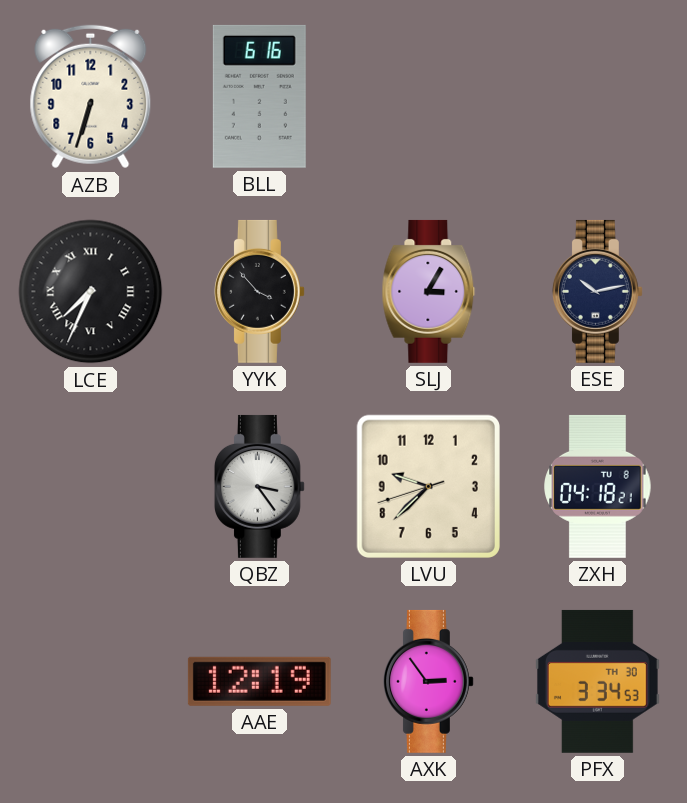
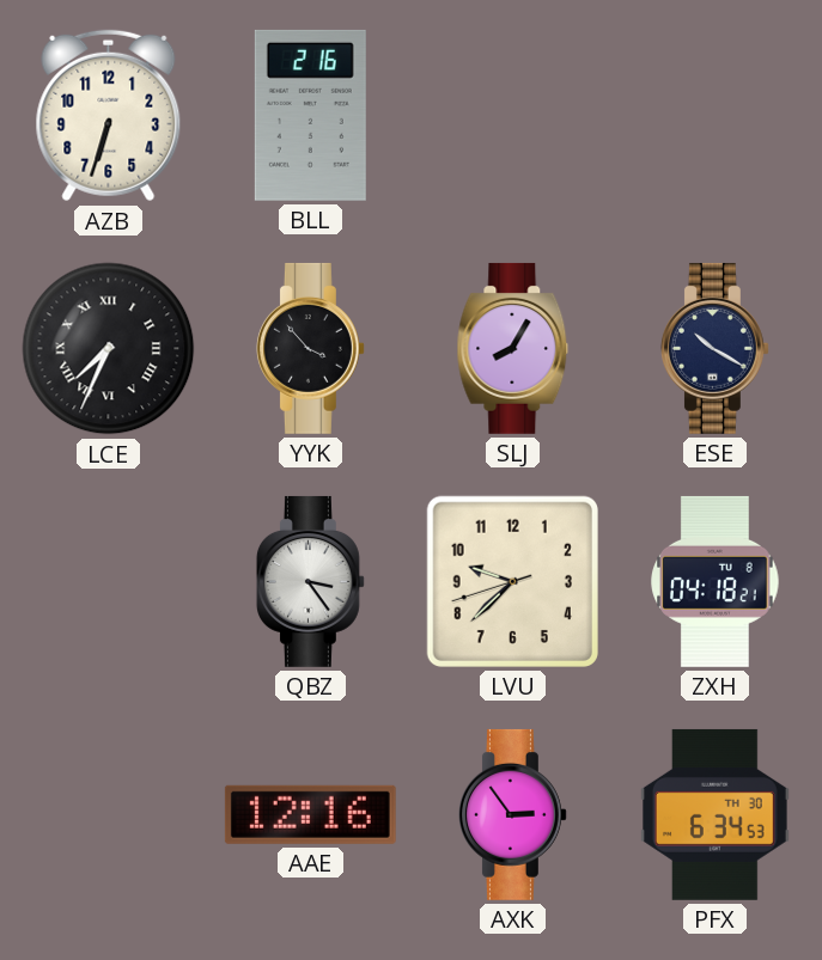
BLL: 6:16 -> 2:16
SLJ: 3:05 -> 8:05
ESE: 10:13 -> 10:20
AAE: 12:19 -> 12:16
PFX: 3:34 -> 6:34
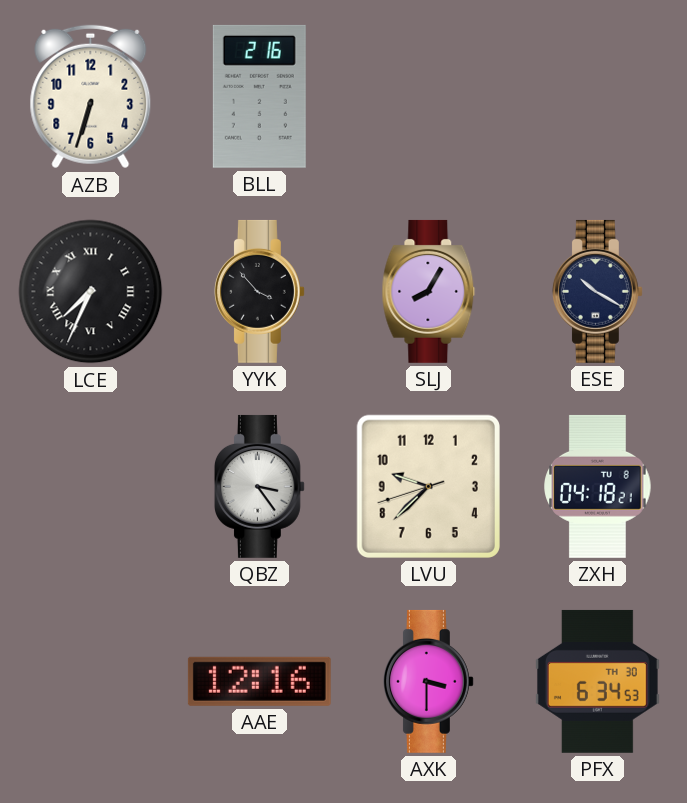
AXK: 2:54 -> 3:30
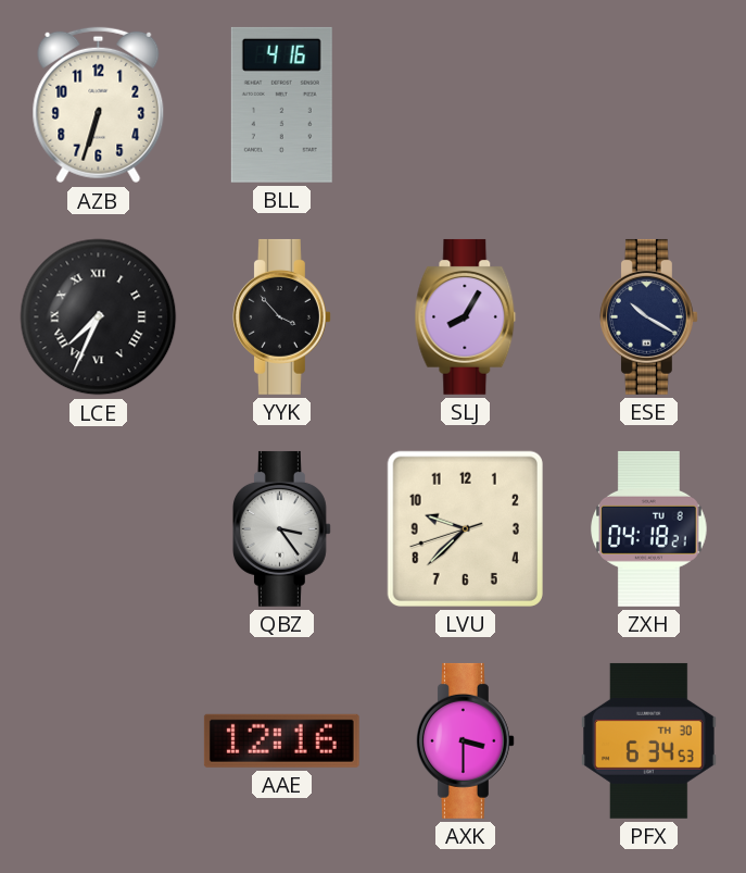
BLL: 2:16 -> 4:16
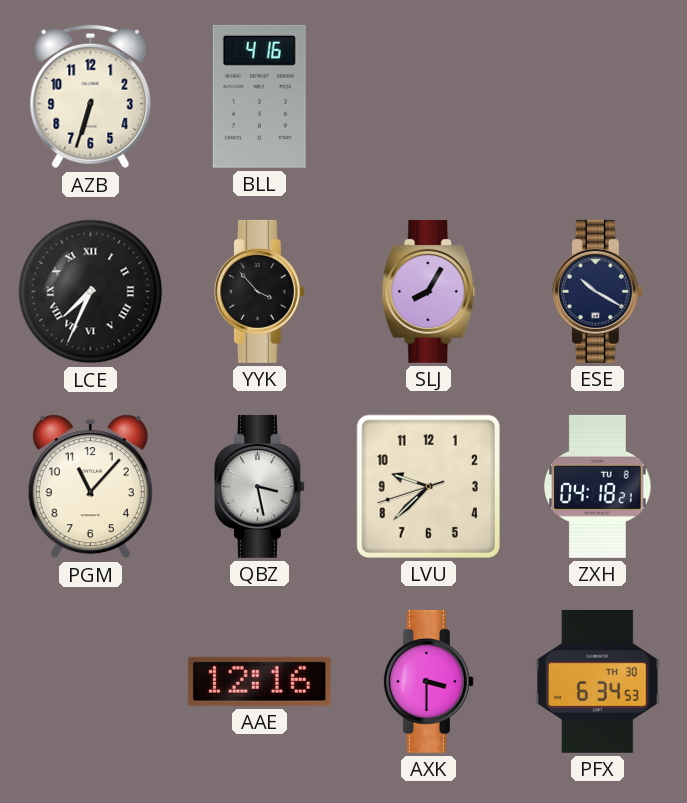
PGM: none -> 11:07
QBZ: 3:24 -> 3:28
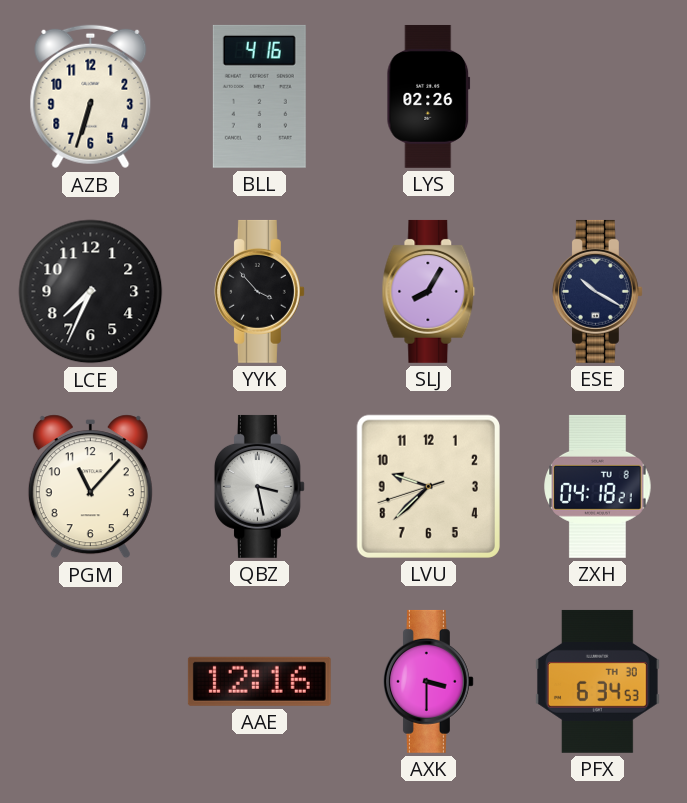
LYS: none -> 02:26
LCE numerals: Roman -> Arabic
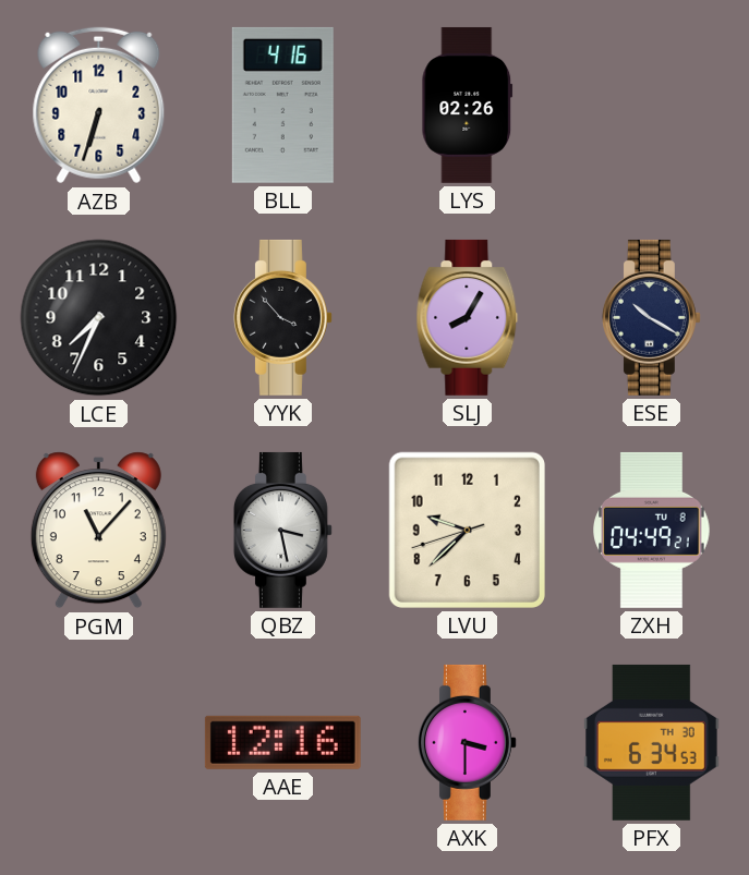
ZXH: 04:18 -> 04:49
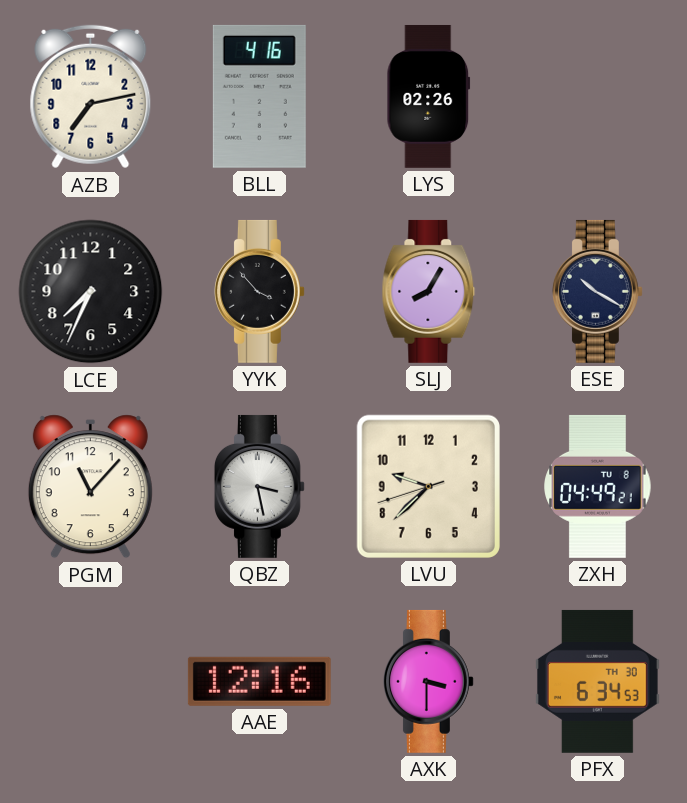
AZB: 6:33 -> 7:13
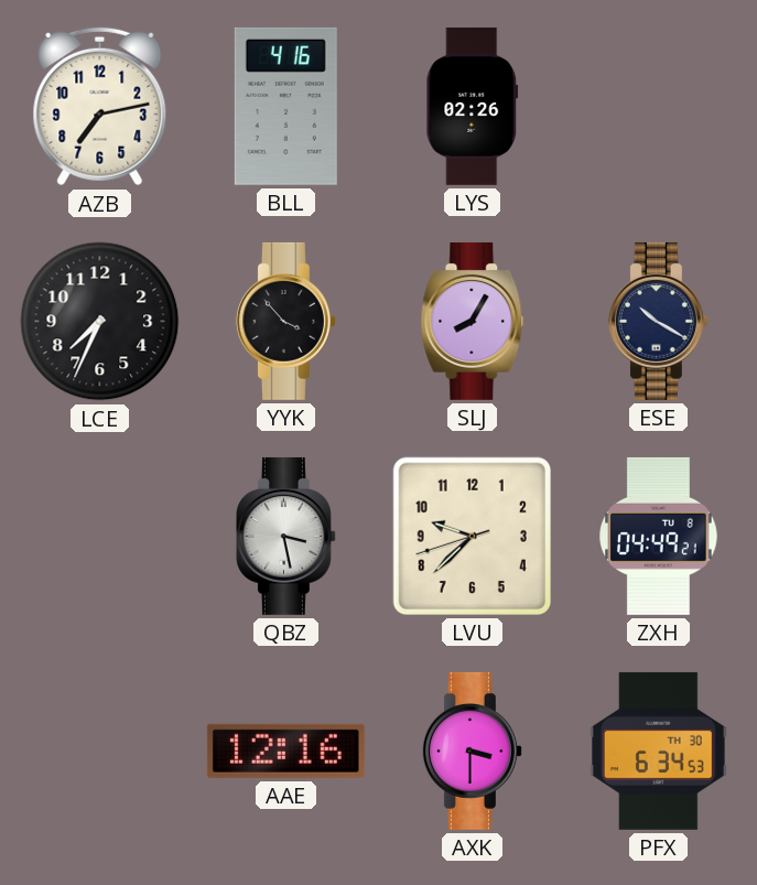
PGM: 11:07 -> none
